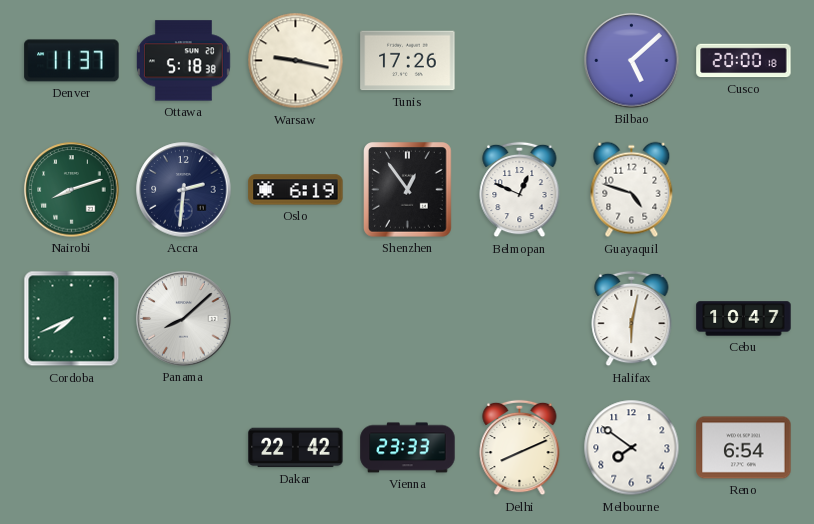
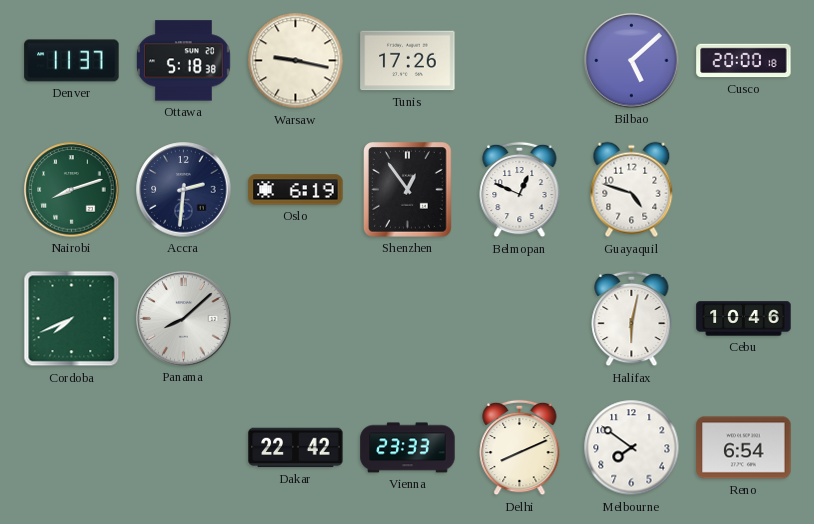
Cebu: 10:47 -> 10:46
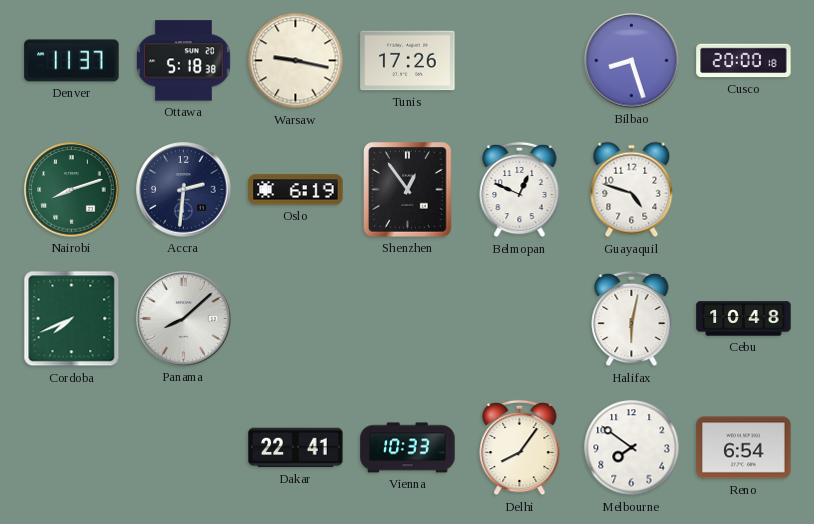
Bilbao: 5:08 -> 8:27
Cebu: 10:46 -> 10:48
Dakar: 22:42 -> 22:41
Vienna: 23:33 -> 10:33
Delhi: 8:11 -> 8:06
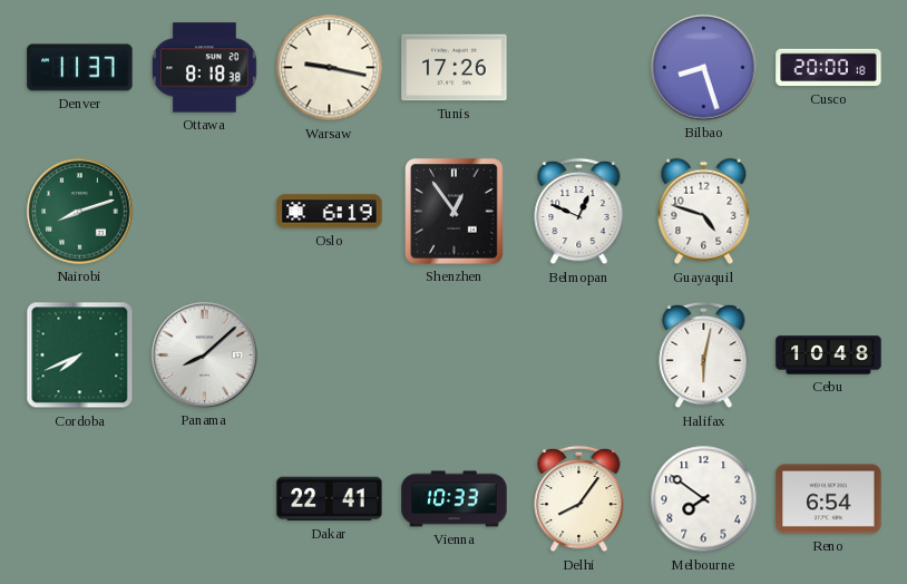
Ottawa: 5:18 -> 8:18
Accra: 2:31 -> none
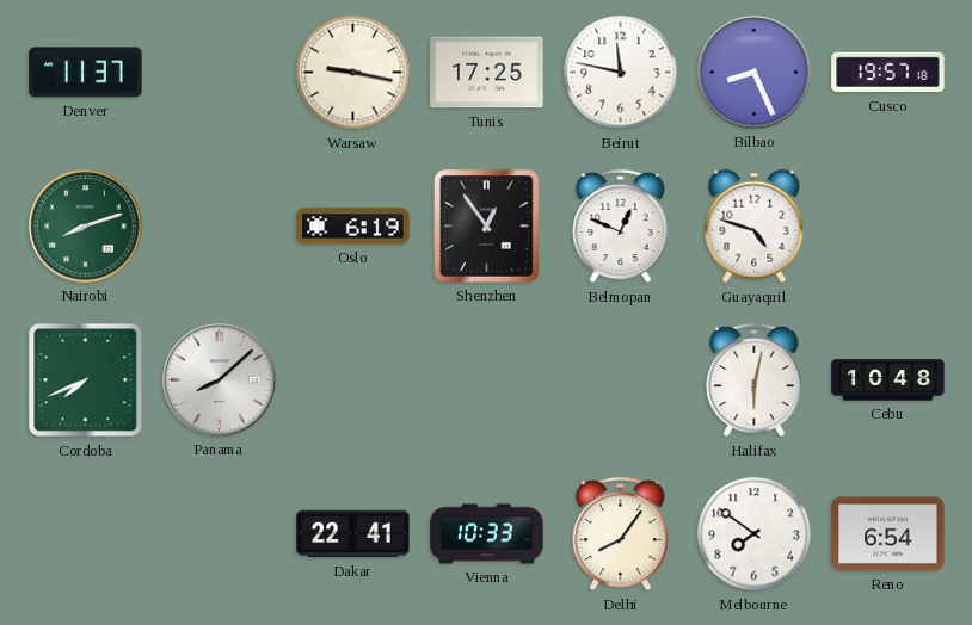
Ottawa: 8:18 -> none
Tunis: 17:26 -> 17:25
Beirut: none -> 11:47
Bilbao: 8:27 -> 8:26
Cusco: 20:00 -> 19:57
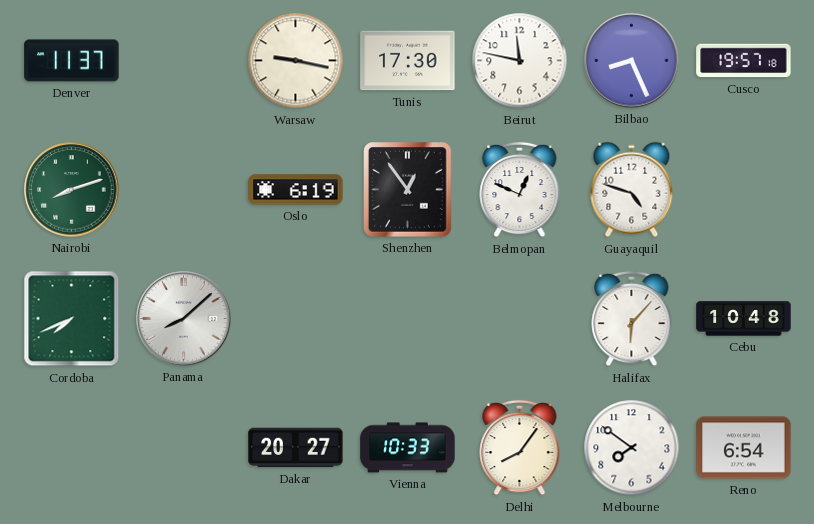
Tunis: 17:25 -> 17:30
Halifax: 6:02 -> 6:07
Dakar: 22:41 -> 20:27
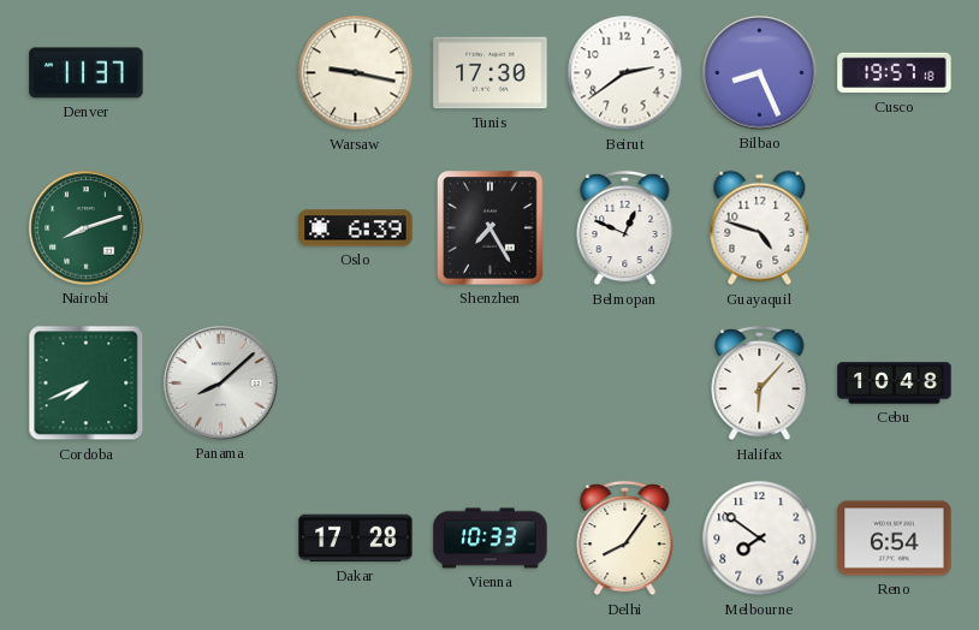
Beirut: 11:47 -> 2:39
Oslo: 6:19 -> 6:39
Shenzhen: 12:54 -> 7:25
Dakar: 20:27 -> 17:28
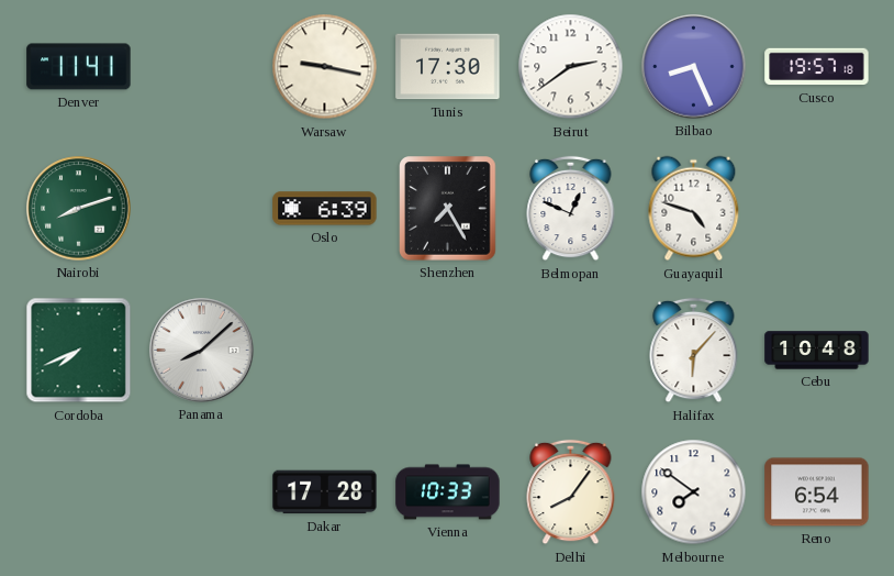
Denver: 11:37 -> 11:41
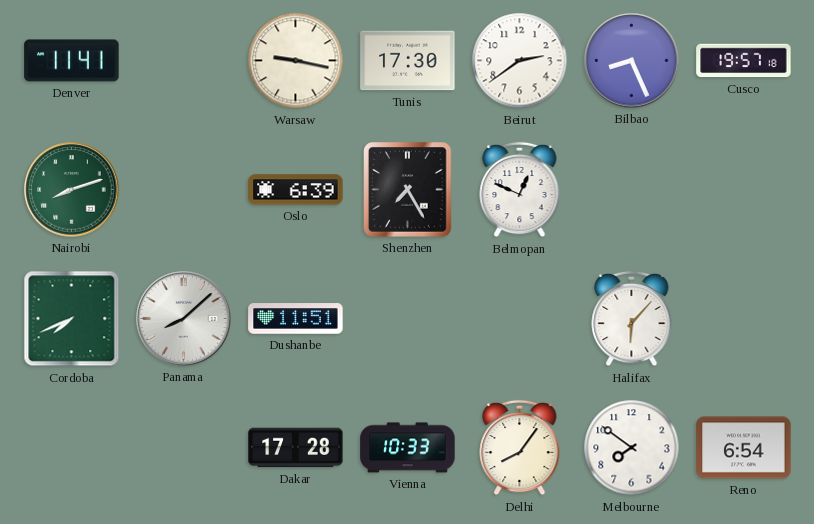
Guayaquil: 4:48 -> none
Dushanbe: none -> 11:51
Cebu: 10:48 -> none
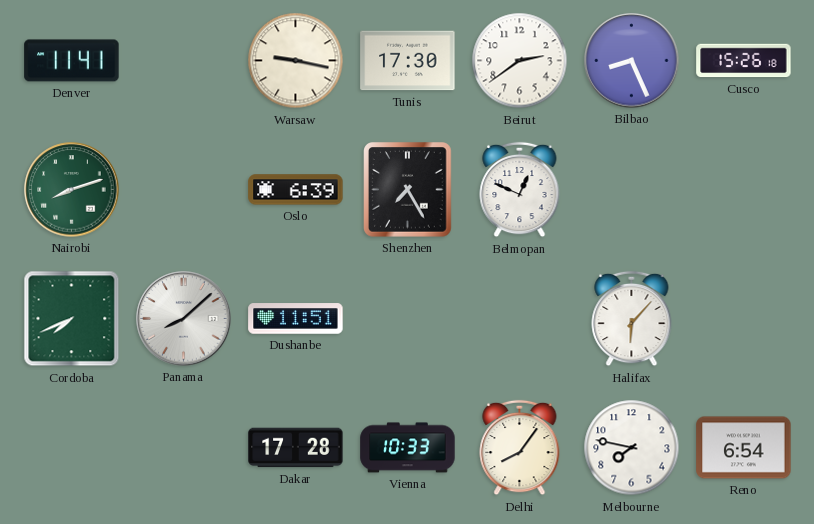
Cusco: 19:57 -> 15:26
Melbourne: 7:51 -> 7:47
